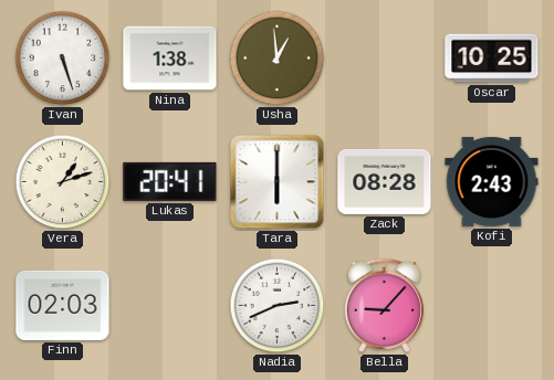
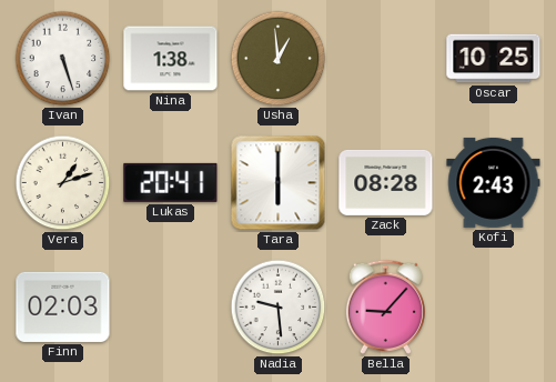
Nadia: 2:41 -> 9:29
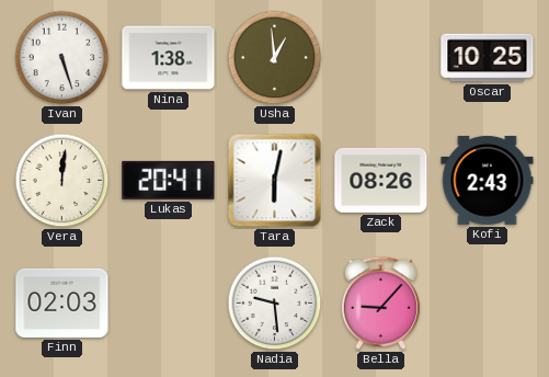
Vera: 1:12 -> 12:01
Tara: 6:00 -> 6:02
Zack: 08:28 -> 08:26
